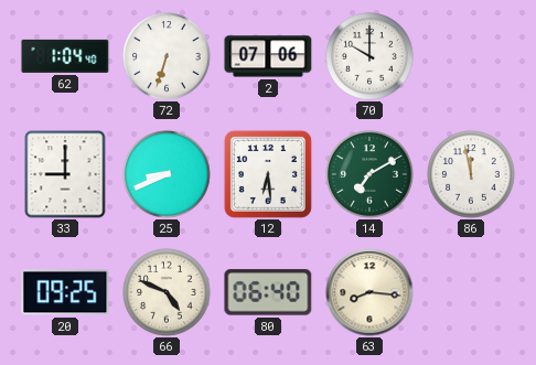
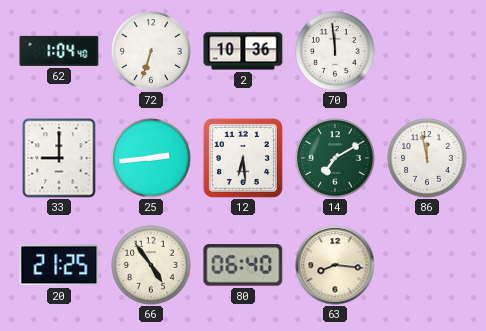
2: 07:06 -> 10:36
70: 10:00 -> 11:59
25: 8:41 -> 2:44
20: 09:25 -> 21:25
66: 4:49 -> 4:54
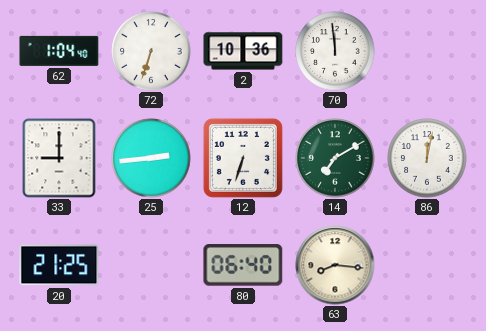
12: 6:29 -> 6:33
86: 11:58 -> 12:02
66: 4:54 -> none
